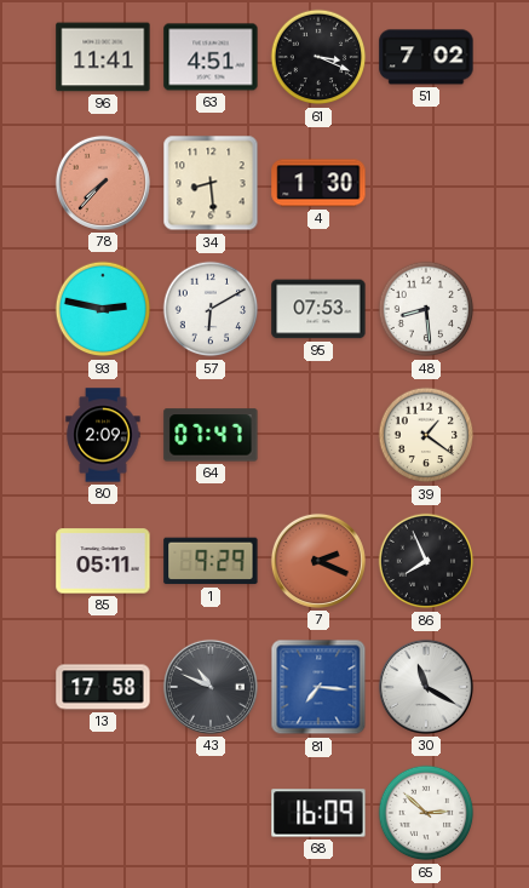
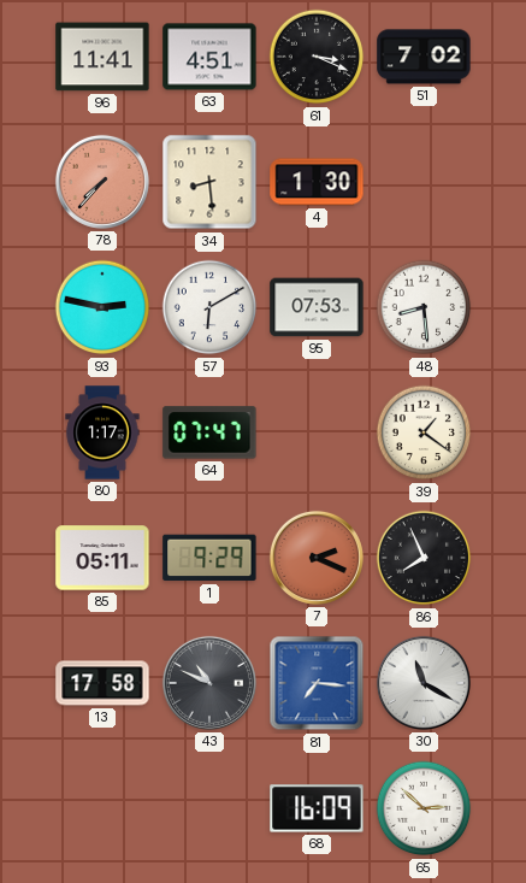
80: 2:09 -> 1:17
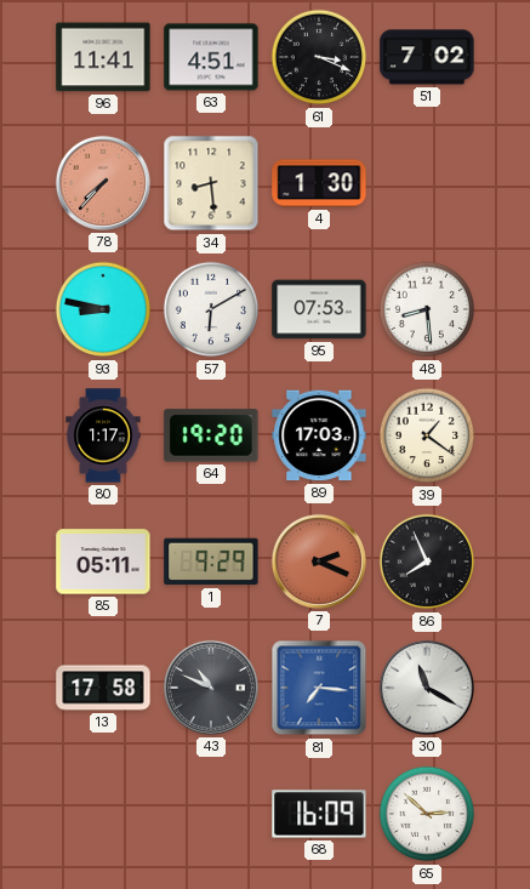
93: 2:47 -> 8:47
64: 07:47 -> 19:20
89: none -> 17:03
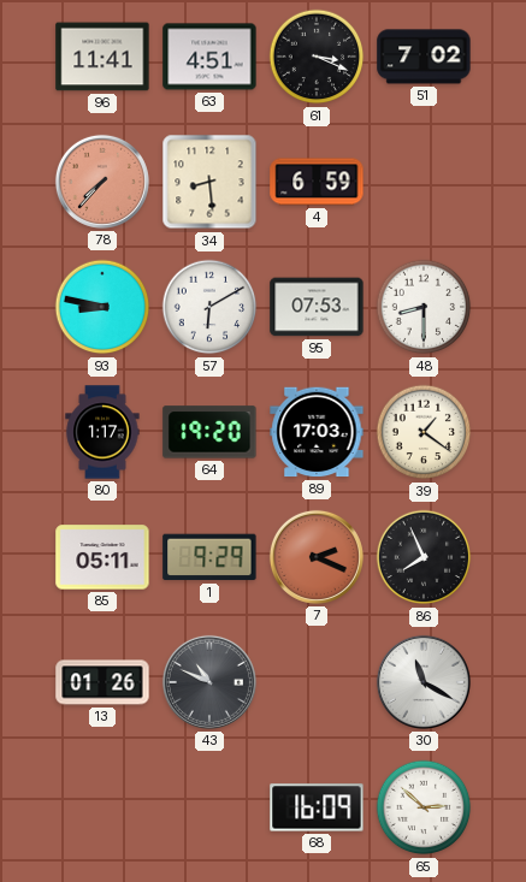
4: 1:30 -> 6:59
48: 8:29 -> 8:30
13: 17:58 -> 01:26
81: 7:16 -> none
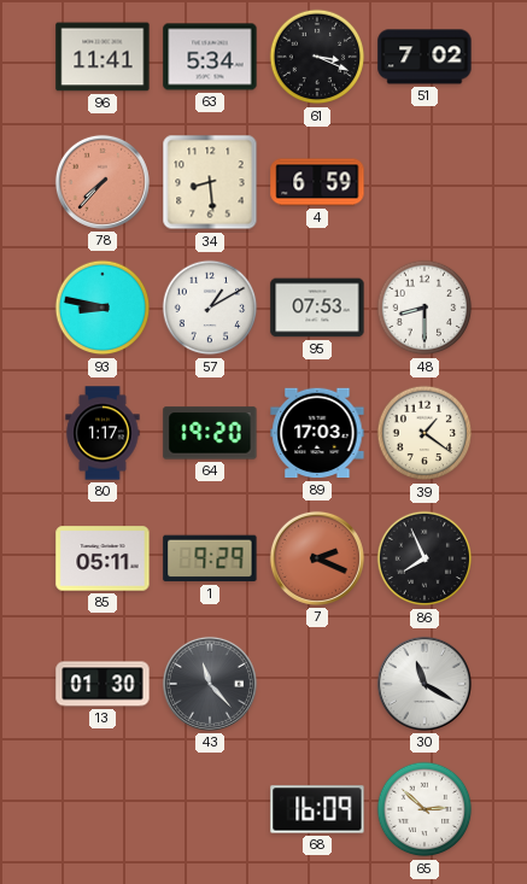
63: 4:51 -> 5:34
57: 6:10 -> 1:10
13: 01:26 -> 01:30
43: 10:49 -> 11:23
